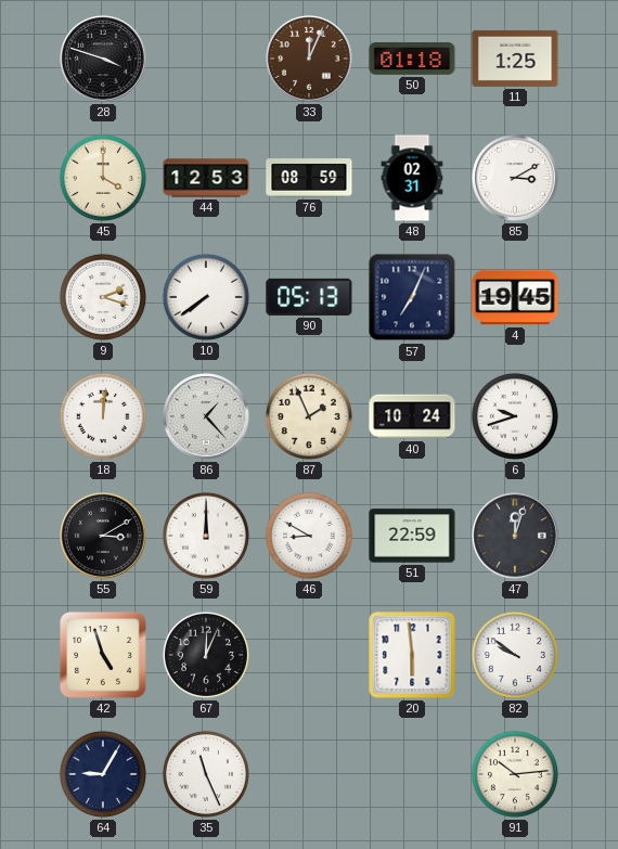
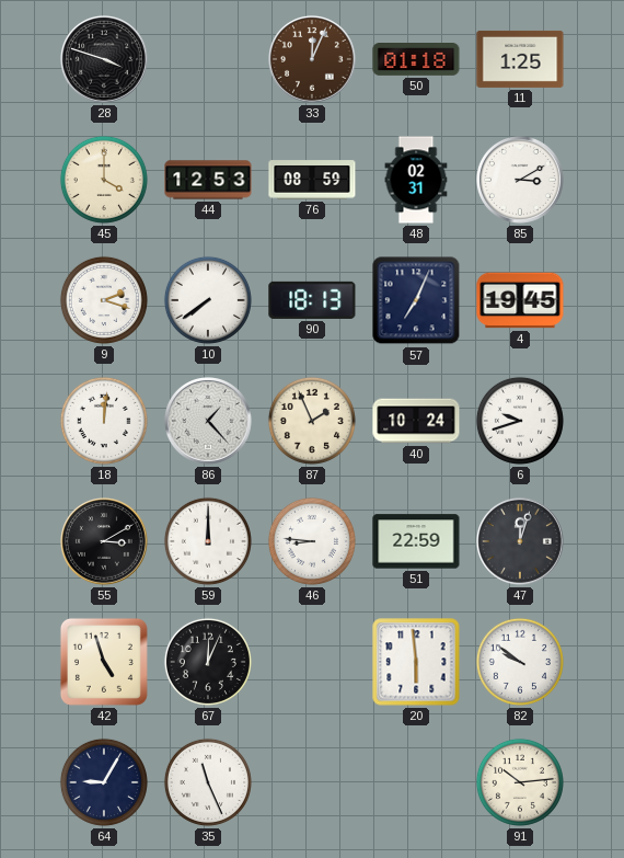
90: 05:13 -> 18:13
46: 8:50 -> 8:46
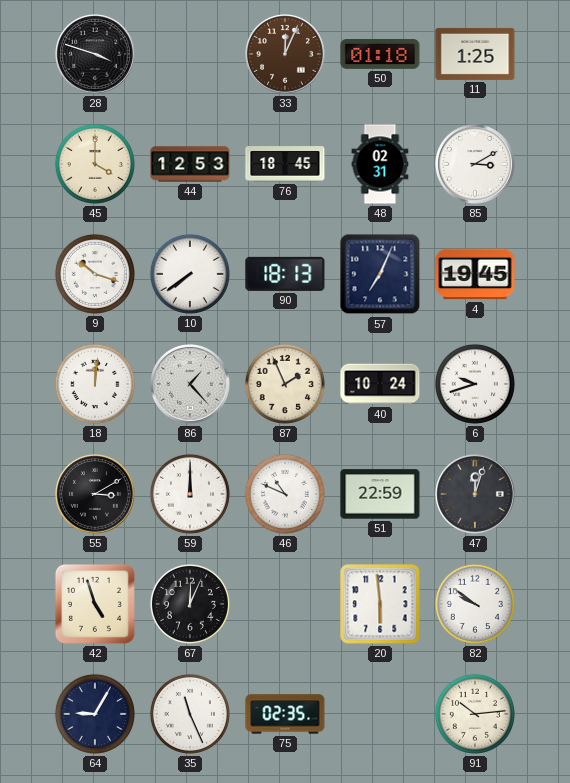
76: 08:59 -> 18:45
9: 2:18 -> 10:18
46: 8:46 -> 10:49
75: none -> 02:35
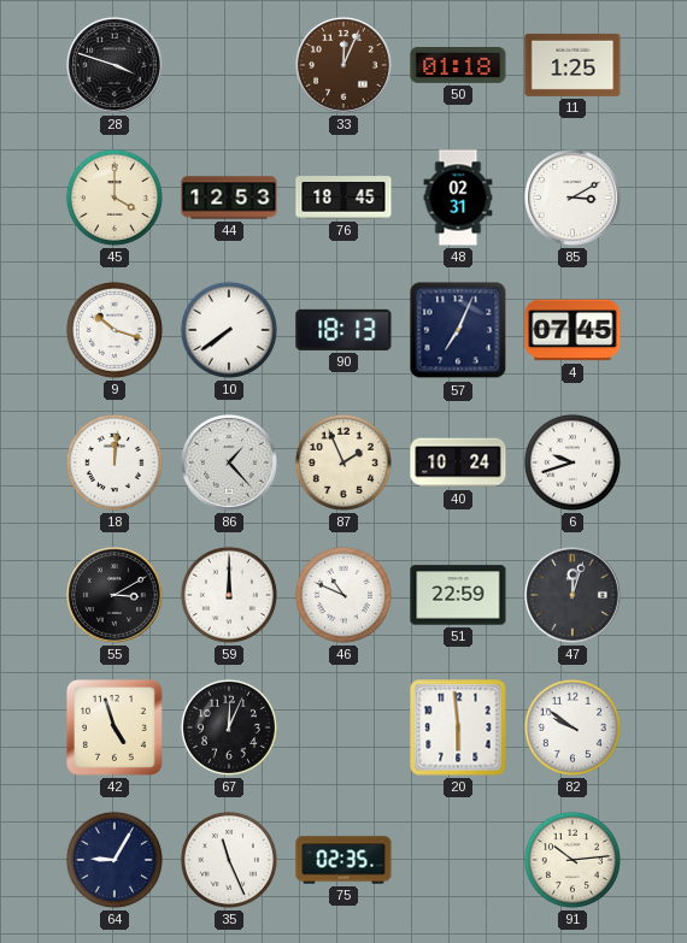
4: 19:45 -> 07:45
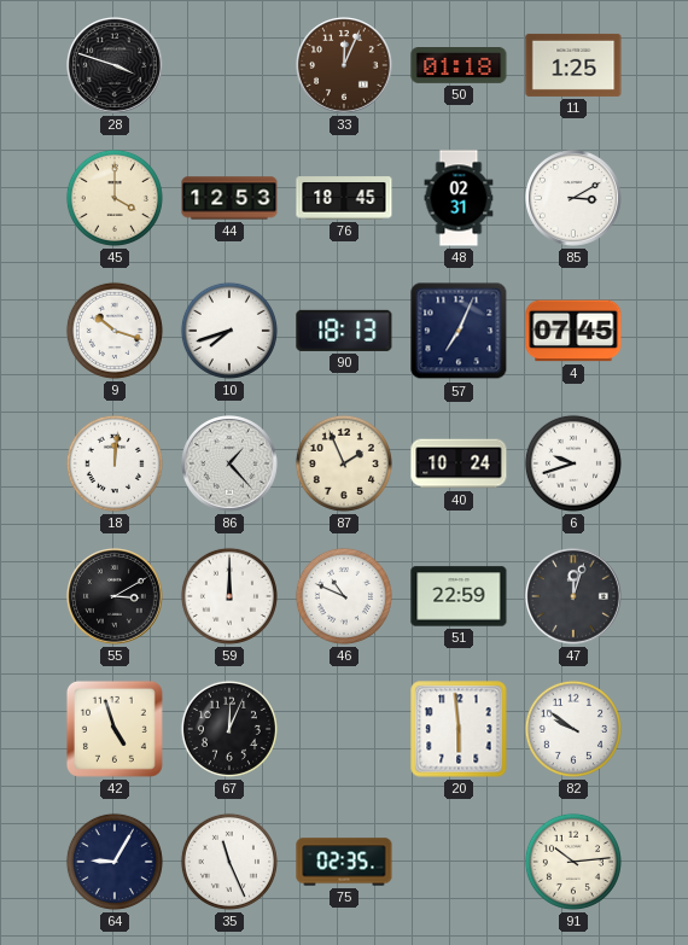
10: 7:39 -> 7:42
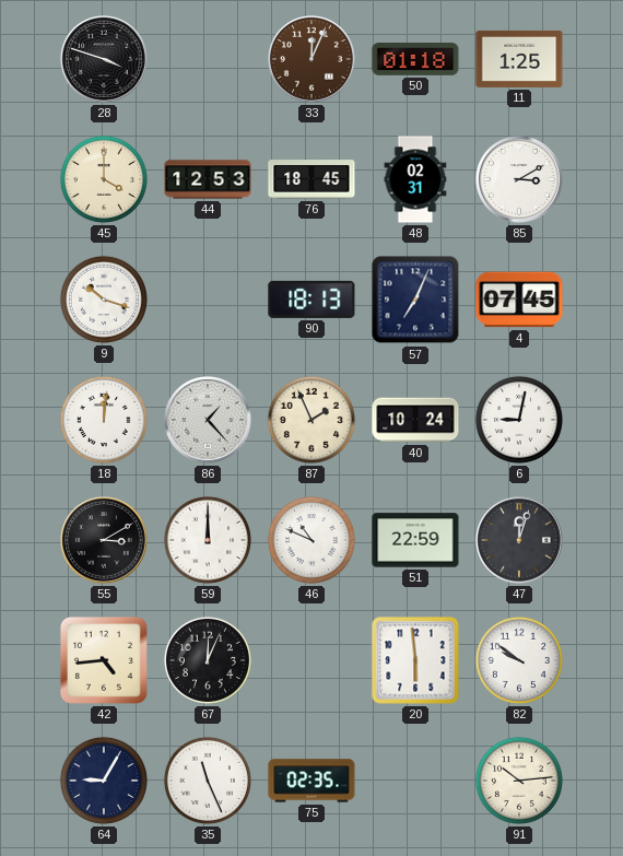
10: 7:42 -> none
6: 9:42 -> 9:02
42: 4:57 -> 4:44
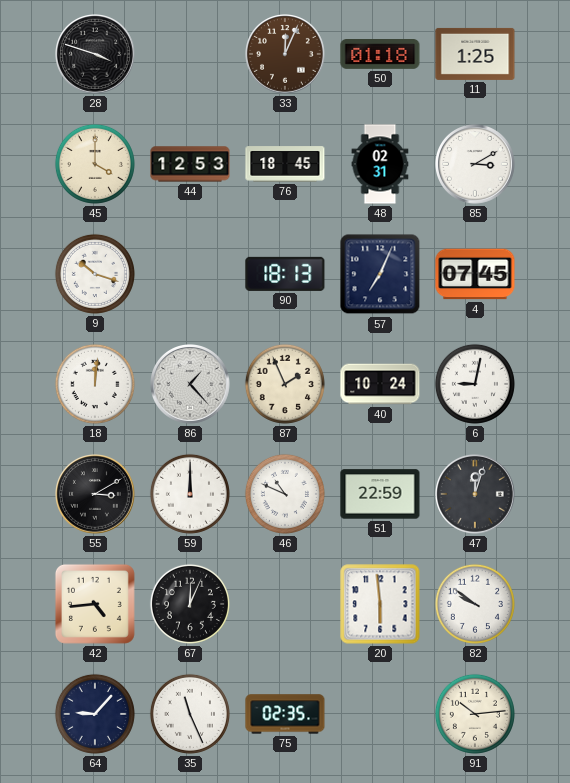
64: 9:05 -> 9:07
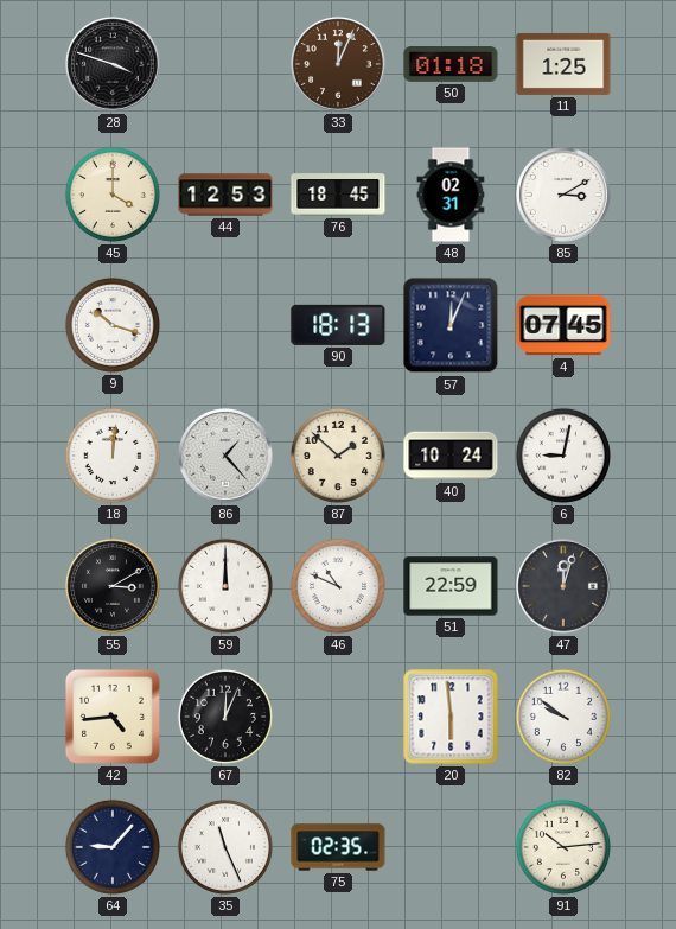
57: 7:04 -> 12:04
87: 1:56 -> 1:52
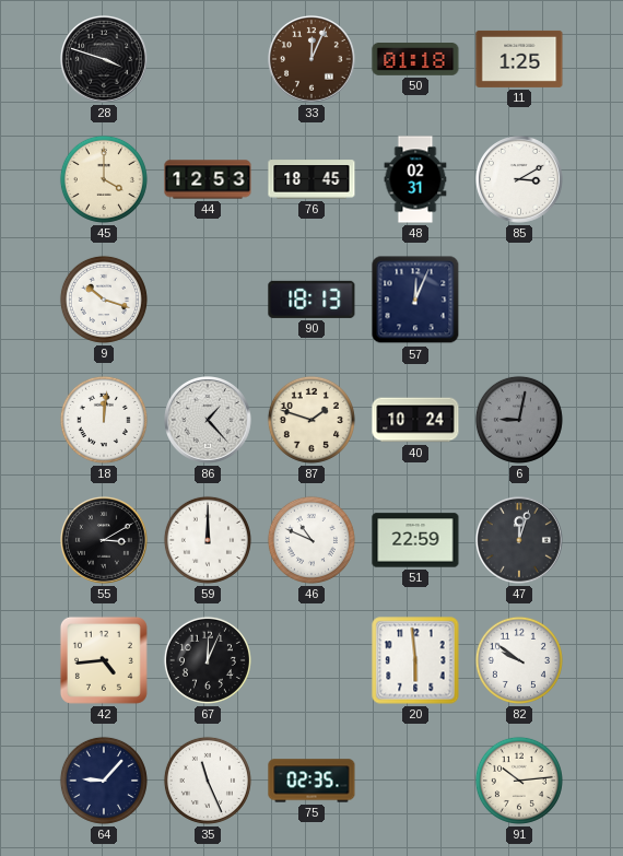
4: 07:45 -> none
87: 1:52 -> 1:48
6 dial: white -> grey
